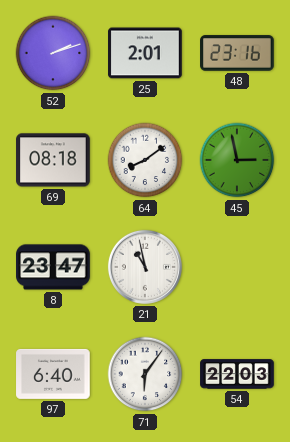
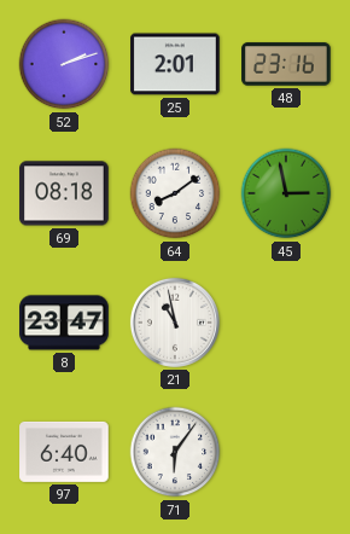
54: 22:03 -> none
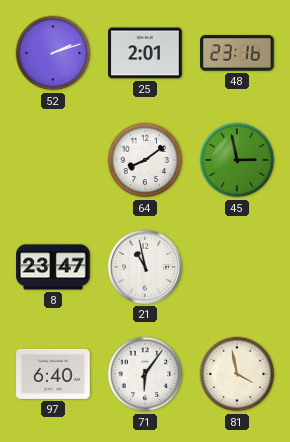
69: 08:18 -> none
81: none -> 3:58
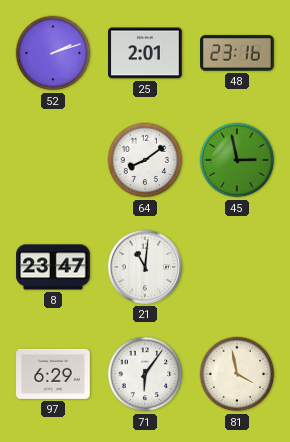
21: 10:58 -> 11:01
97: 6:40 -> 6:29
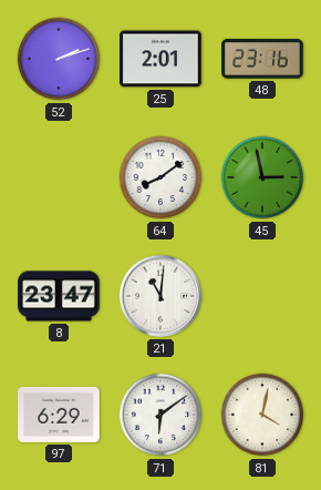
71: 6:06 -> 6:09
81: 3:58 -> 4:02
